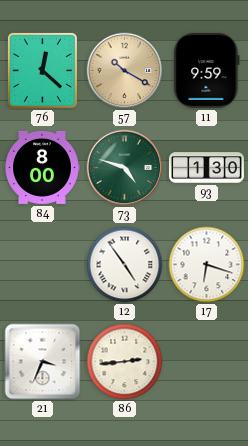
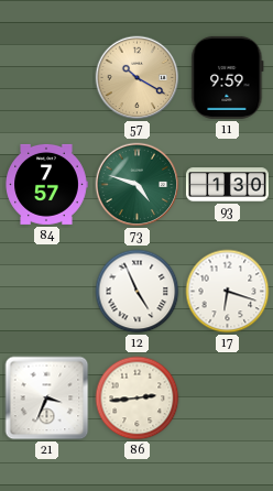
76: 12:22 -> none
84: 8:00 -> 7:57
12: 4:54 -> 4:56
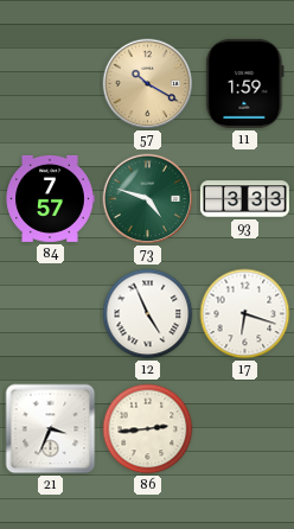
11: 9:59 -> 1:59
93: 1:30 -> 3:33
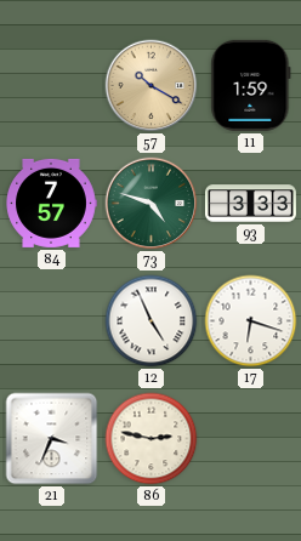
86: 2:44 -> 2:47
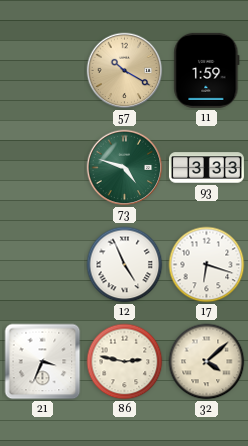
84: 7:57 -> none
32: none -> 4:08
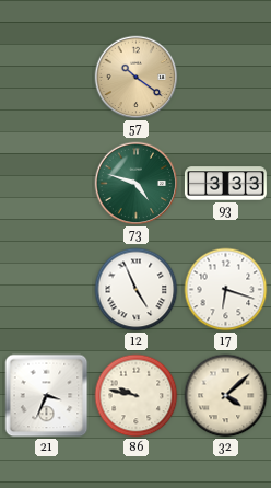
57: 10:20 -> 10:21
11: 1:59 -> none
86: 2:47 -> 9:47
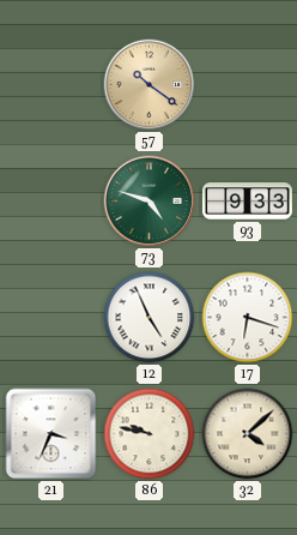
93: 3:33 -> 9:33
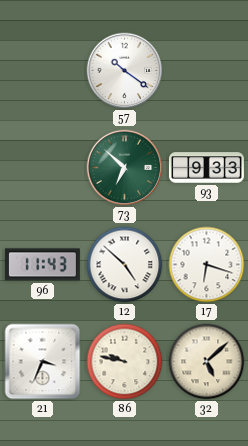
57 dial: champagne -> white
73: 4:48 -> 6:52
96: none -> 11:43
12: 4:56 -> 4:52
32: 4:08 -> 5:08
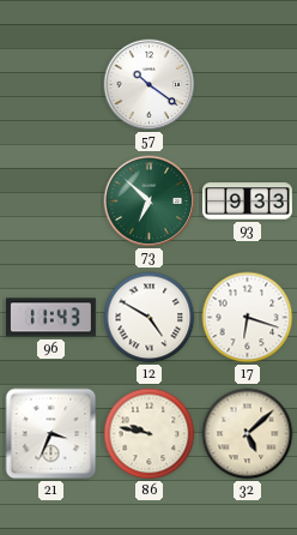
12: 4:52 -> 4:50
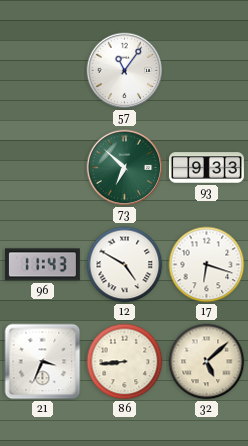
57: 10:21 -> 11:06
86: 9:47 -> 8:44
